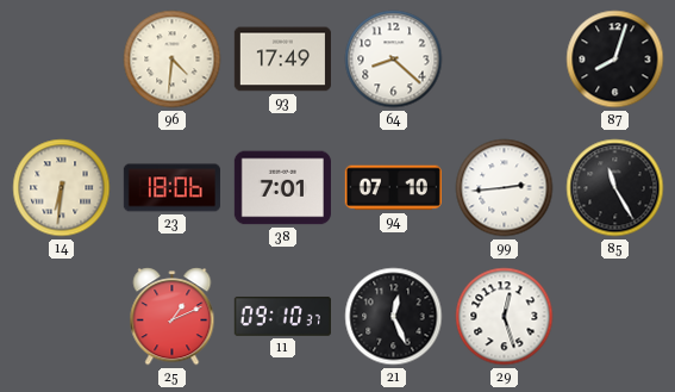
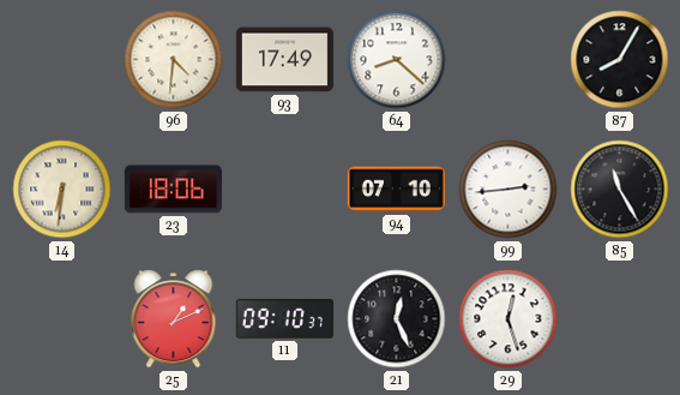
87: 8:03 -> 8:05
38: 7:01 -> none
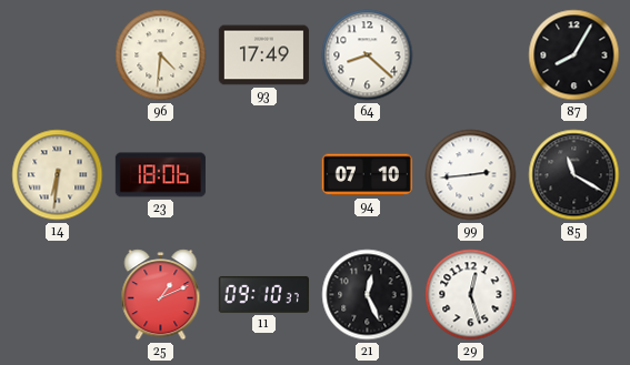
85: 11:25 -> 11:20
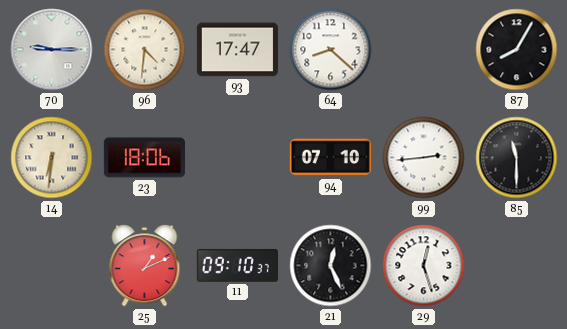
70: none -> 9:15
93: 17:49 -> 17:47
85: 11:20 -> 11:30
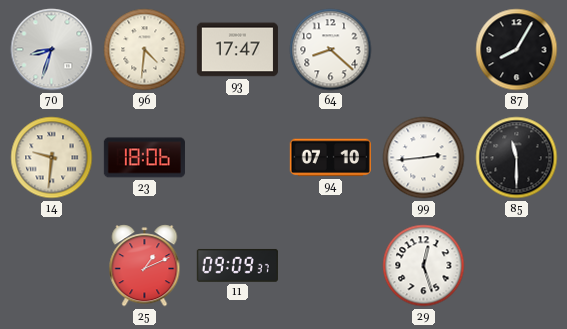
70: 9:15 -> 8:33
14: 6:31 -> 9:31
11: 09:10 -> 09:09
21: 12:26 -> none
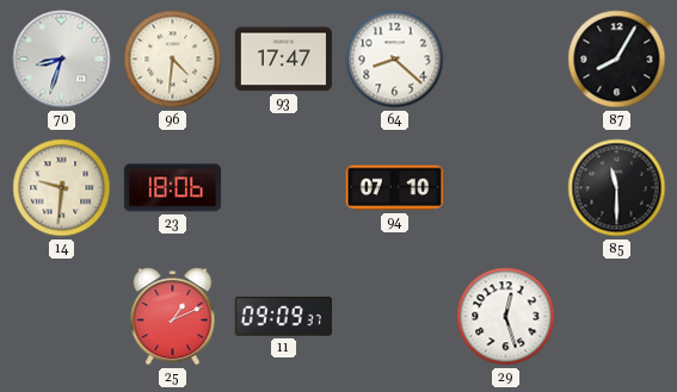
99: 2:44 -> none
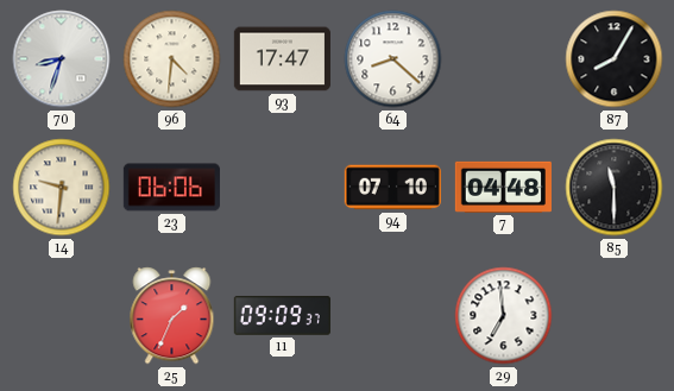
23: 18:06 -> 06:06
7: none -> 04:48
25: 1:11 -> 1:34
29: 12:27 -> 6:59
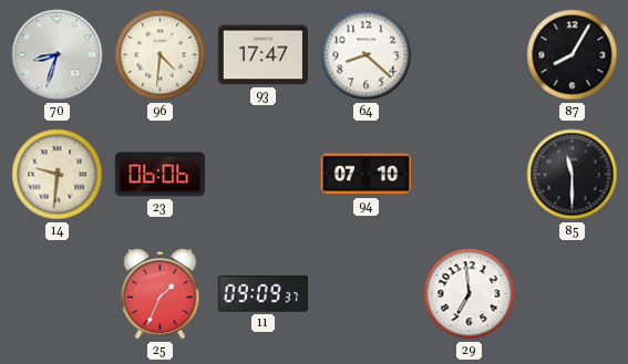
7: 04:48 -> none
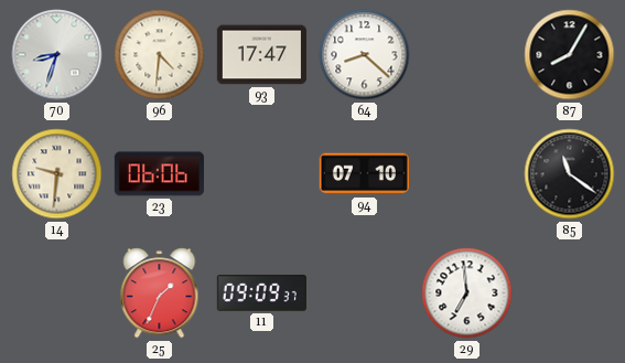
85: 11:30 -> 11:21
